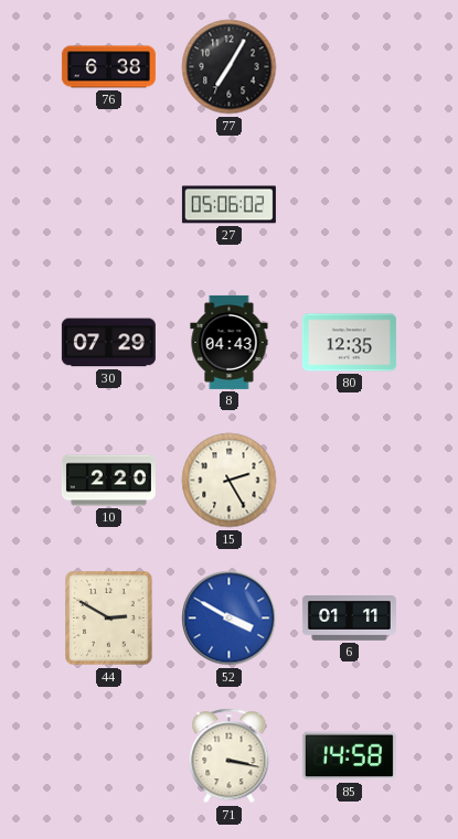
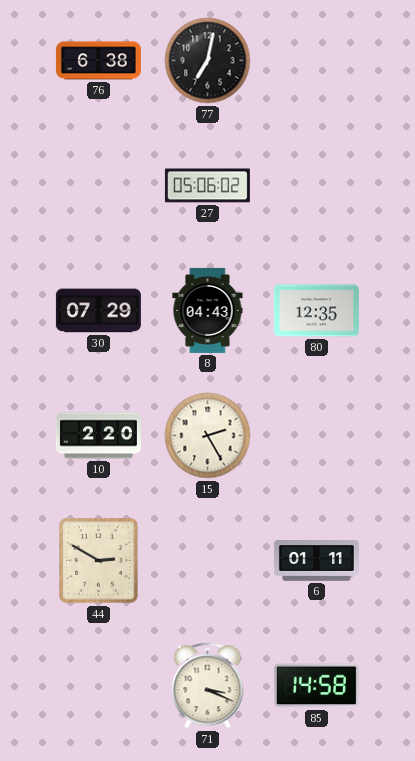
77: 7:05 -> 7:02
52: 3:50 -> none
71: 3:17 -> 3:19
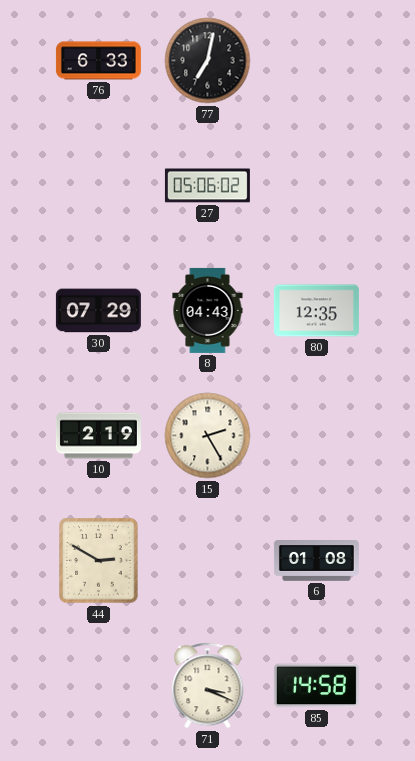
76: 6:38 -> 6:33
10: 2:20 -> 2:19
6: 01:11 -> 01:08
